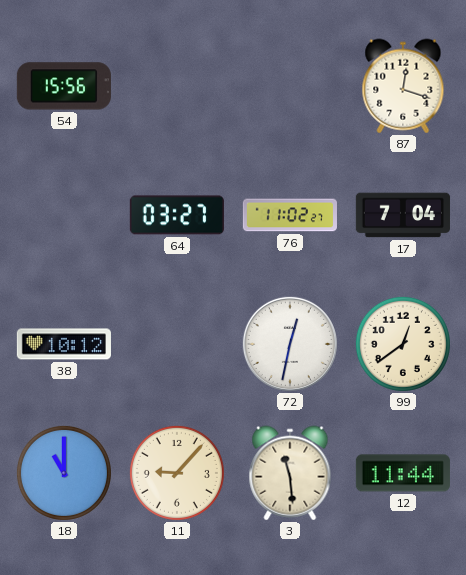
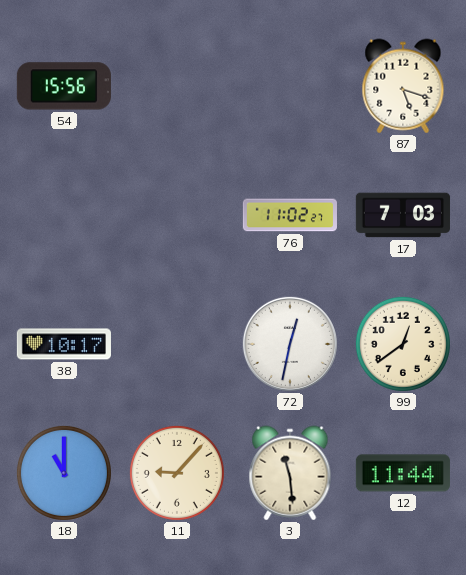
87: 12:18 -> 5:18
64: 03:27 -> none
17: 7:04 -> 7:03
38: 10:12 -> 10:17
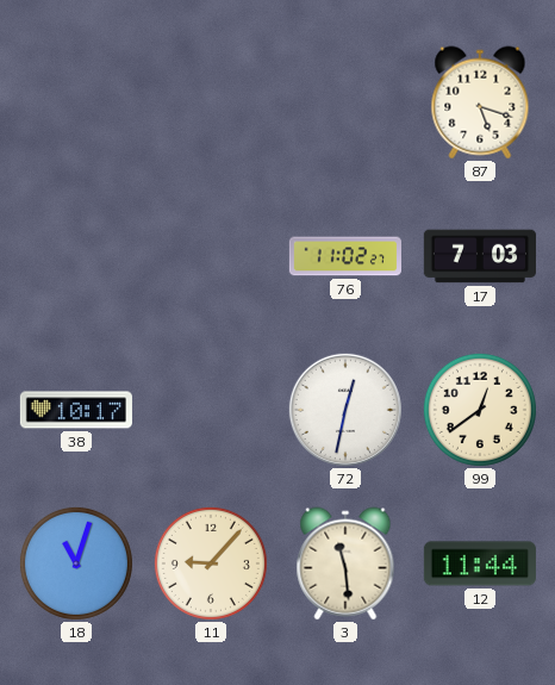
54: 15:56 -> none
18: 11:00 -> 11:03
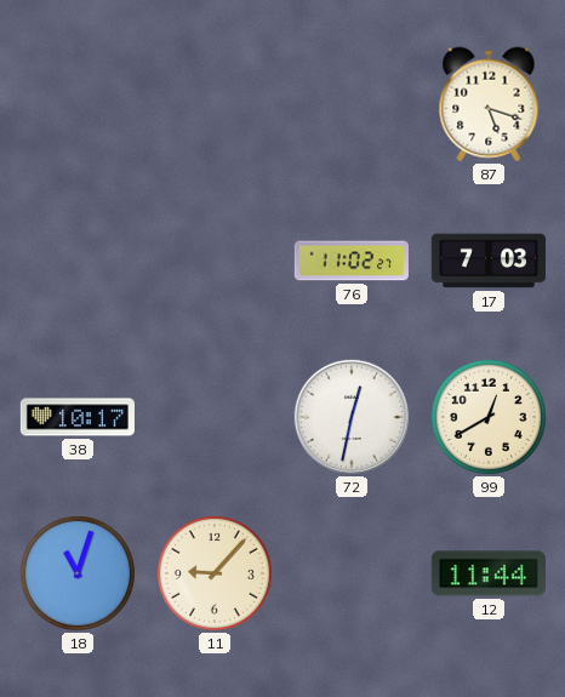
99: 12:39 -> 12:40
3: 11:29 -> none
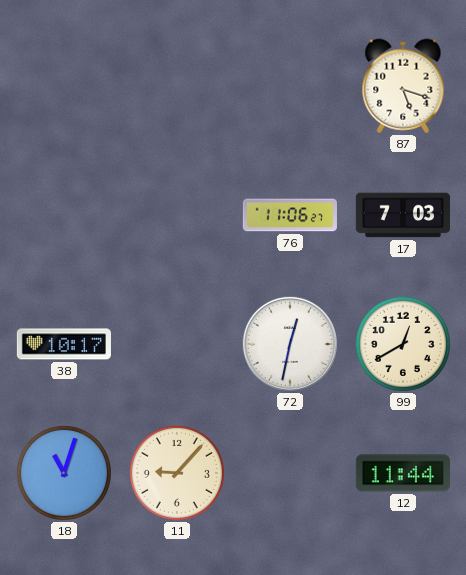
76: 11:02 -> 11:06
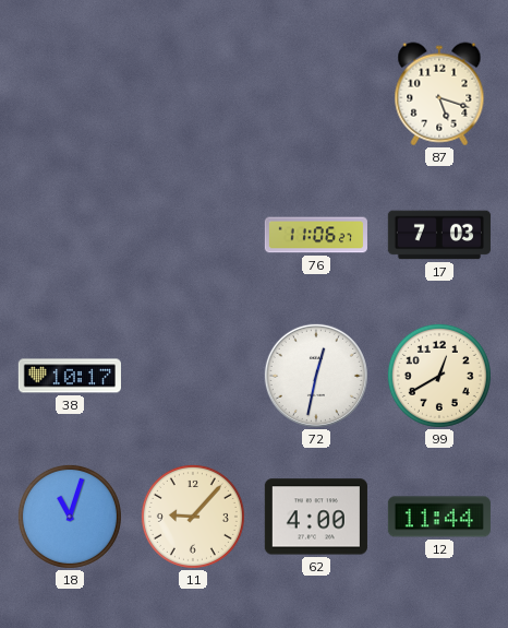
62: none -> 4:00
